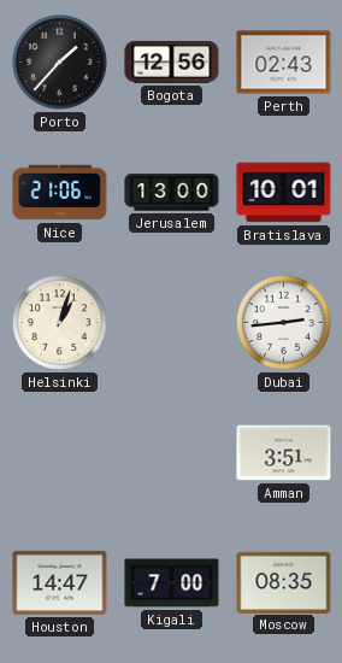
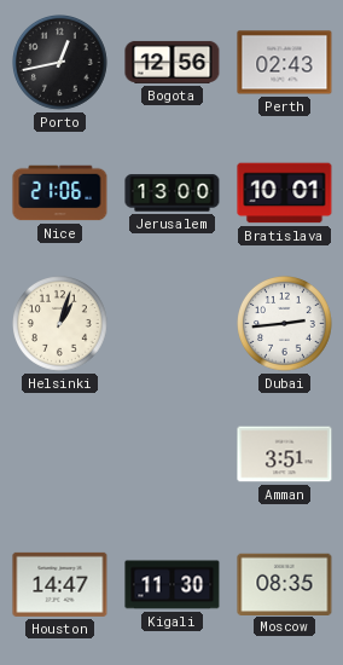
Porto: 1:37 -> 12:43
Kigali: 7:00 -> 11:30
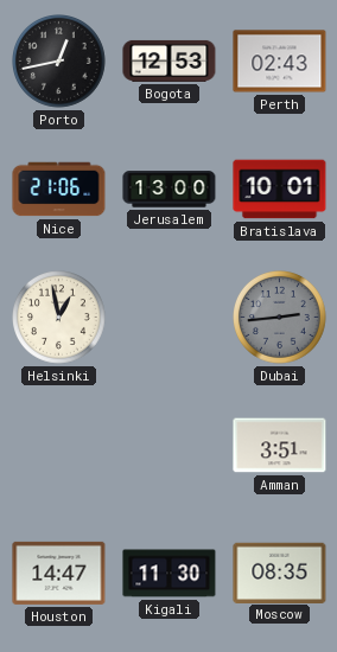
Bogota: 12:56 -> 12:53
Helsinki: 1:03 -> 12:58
Dubai dial: white -> grey
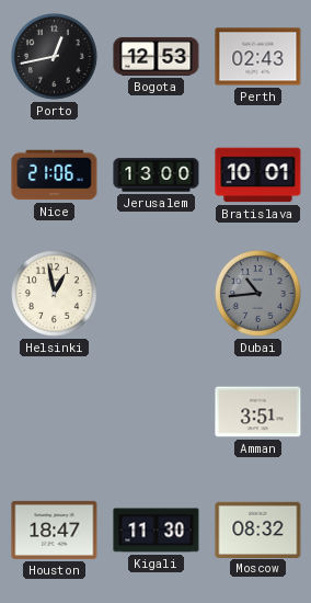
Dubai: 2:44 -> 10:44
Houston: 14:47 -> 18:47
Moscow: 08:35 -> 08:32
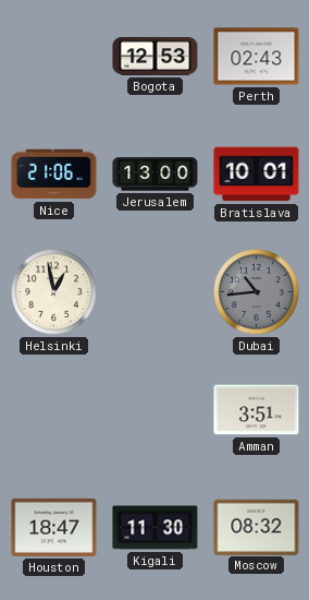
Porto: 12:43 -> none
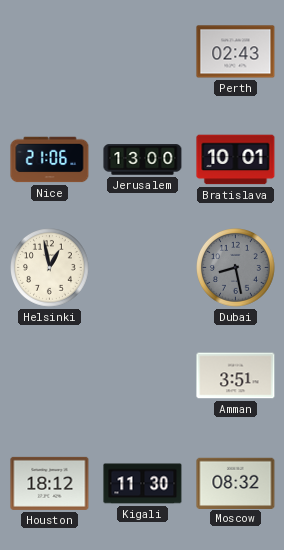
Bogota: 12:53 -> none
Dubai: 10:44 -> 8:28
Houston: 18:47 -> 18:12
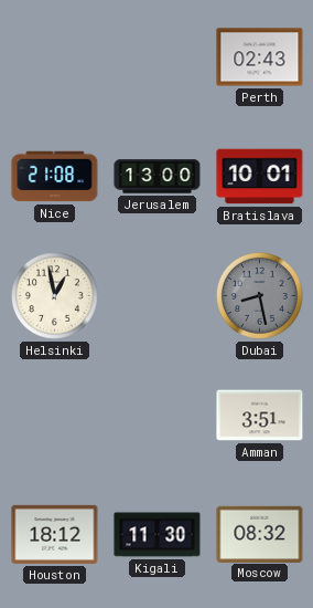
Nice: 21:06 -> 21:08
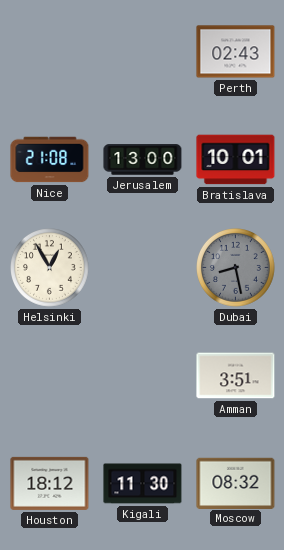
Helsinki: 12:58 -> 12:55
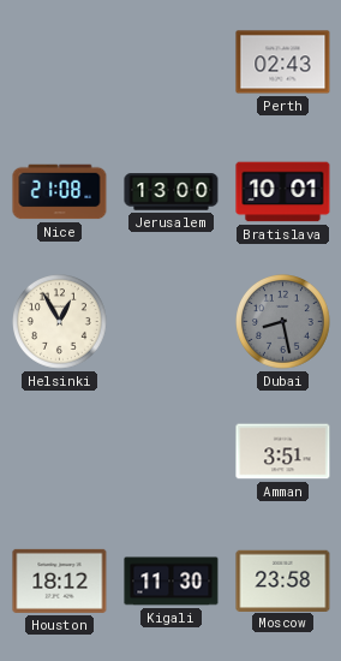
Moscow: 08:32 -> 23:58
